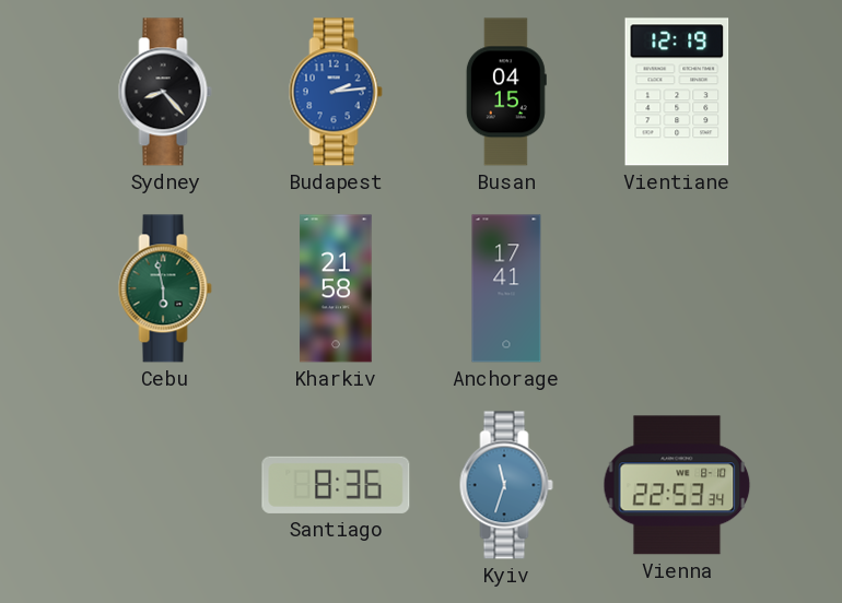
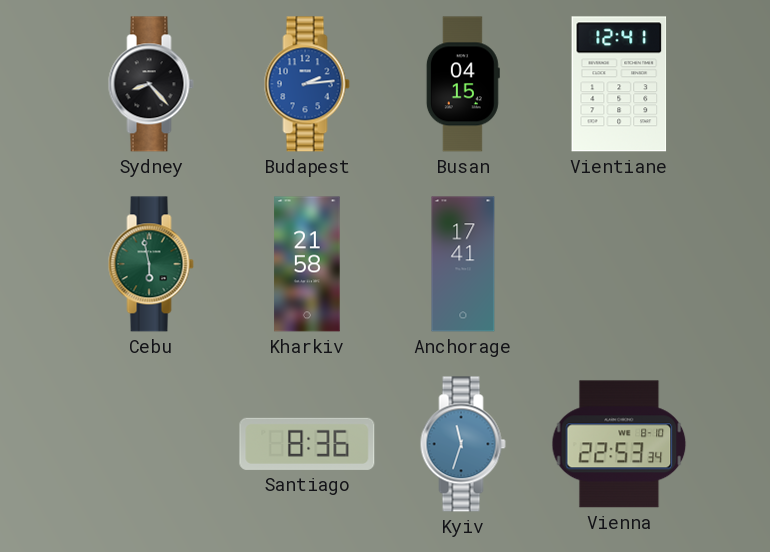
Vientiane: 12:19 -> 12:41
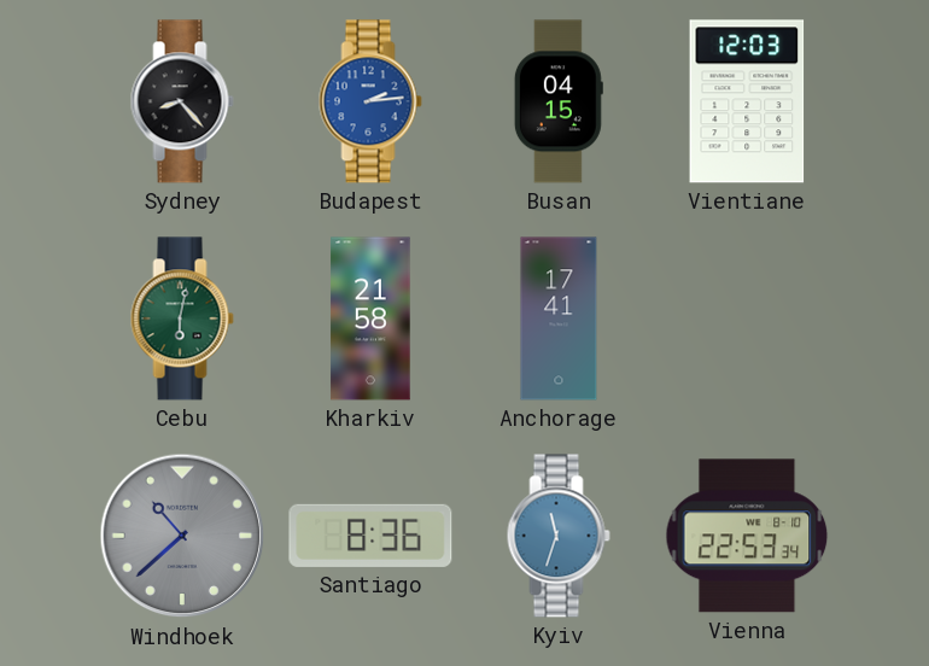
Vientiane: 12:41 -> 12:03
Cebu: 5:58 -> 6:02
Windhoek: none -> 10:38
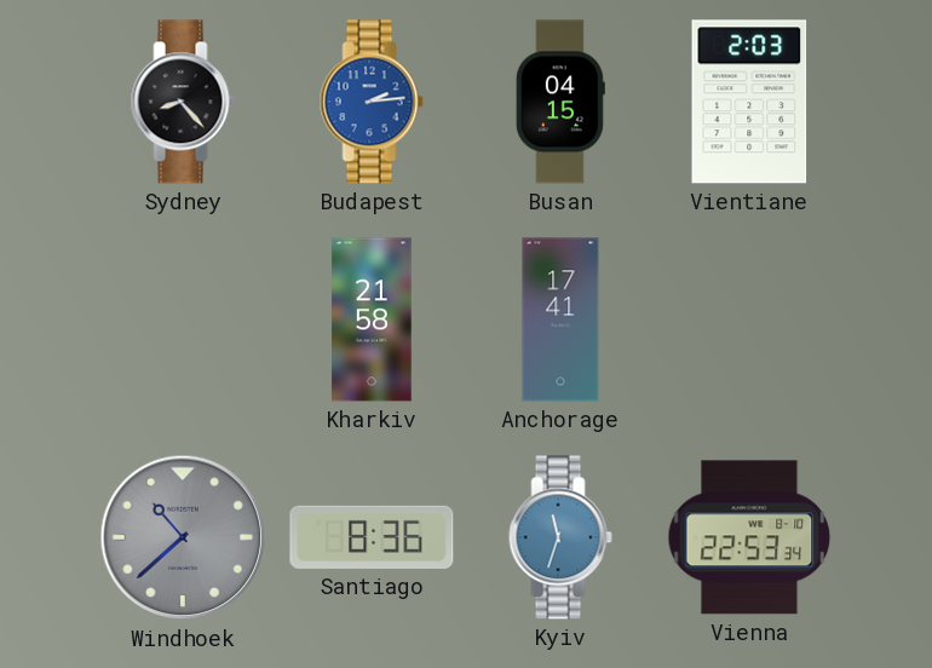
Vientiane: 12:03 -> 2:03
Cebu: 6:02 -> none
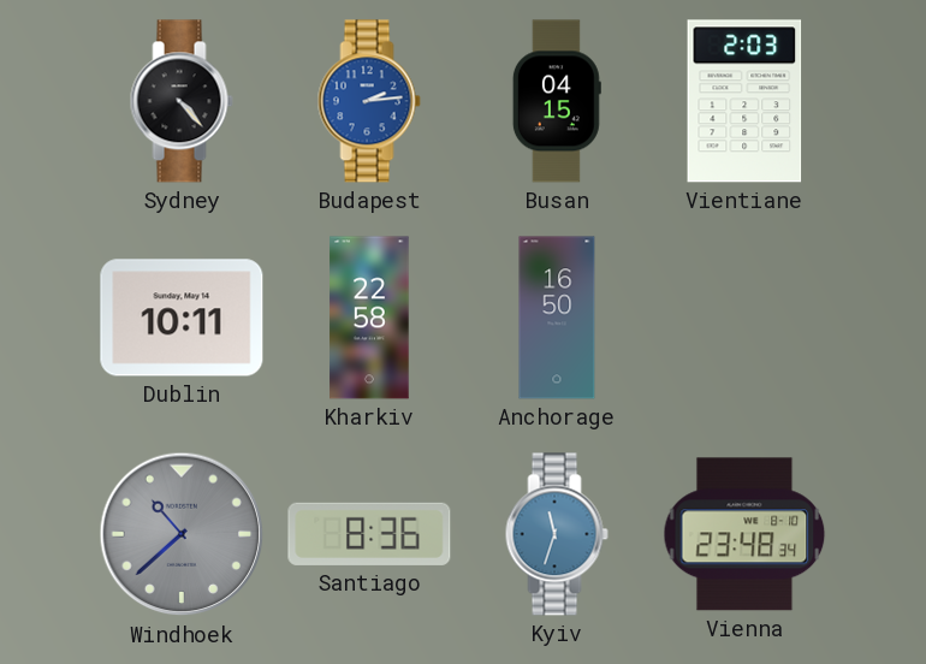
Sydney: 8:23 -> 4:23
Dublin: none -> 10:11
Kharkiv: 21:58 -> 22:58
Anchorage: 17:41 -> 16:50
Vienna: 22:53 -> 23:48
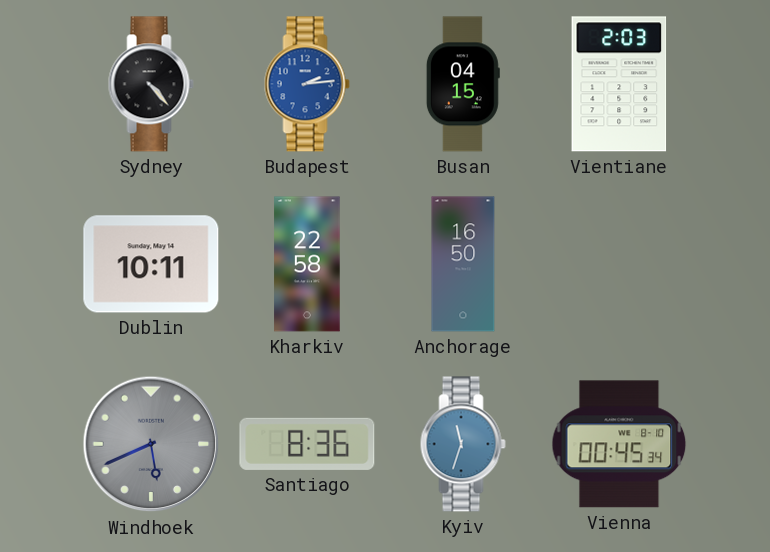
Windhoek: 10:38 -> 5:41
Vienna: 23:48 -> 00:45
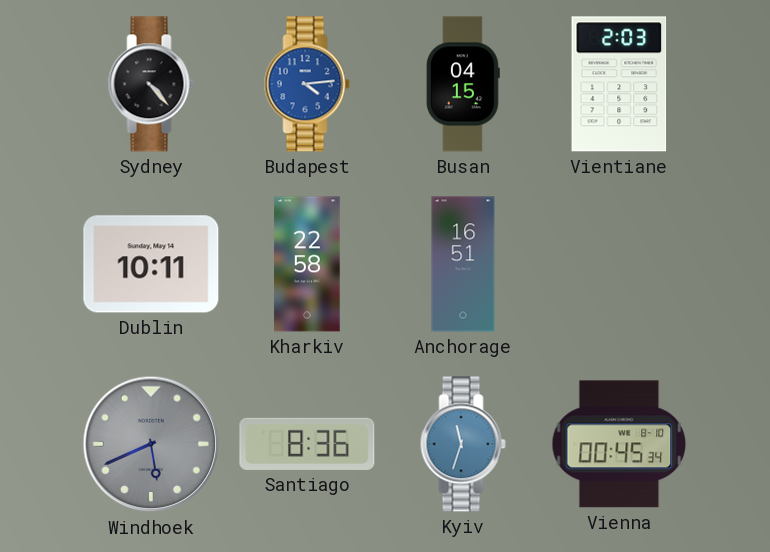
Budapest: 2:14 -> 4:14
Anchorage: 16:50 -> 16:51
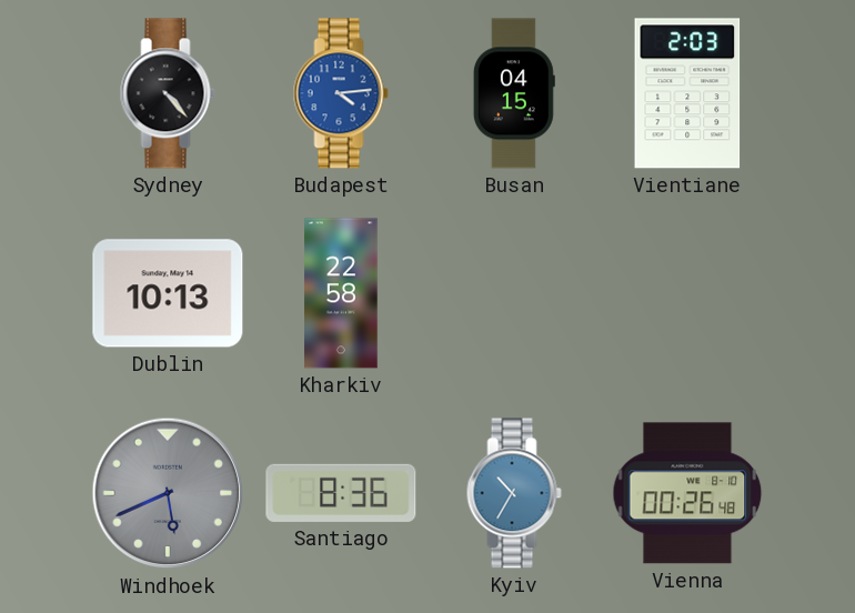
Dublin: 10:11 -> 10:13
Anchorage: 16:51 -> none
Kyiv: 11:33 -> 10:35
Vienna: 00:45 -> 00:26
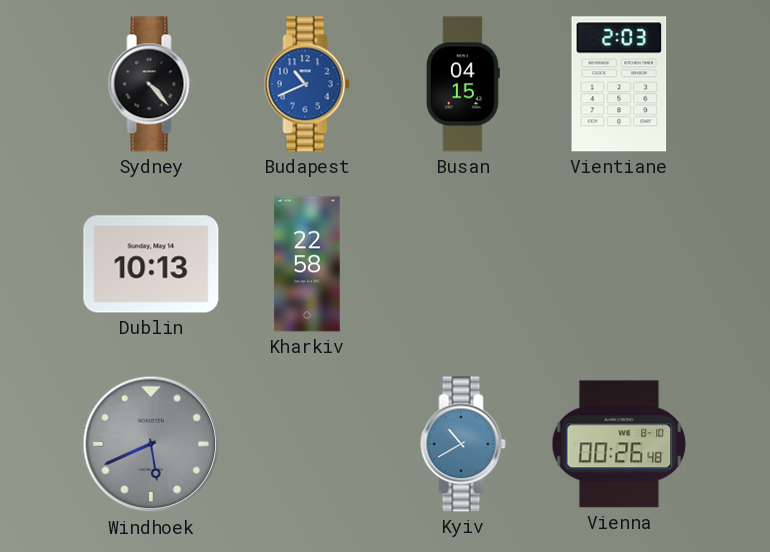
Budapest: 4:14 -> 10:41
Santiago: 8:36 -> none
Kyiv: 10:35 -> 10:40
